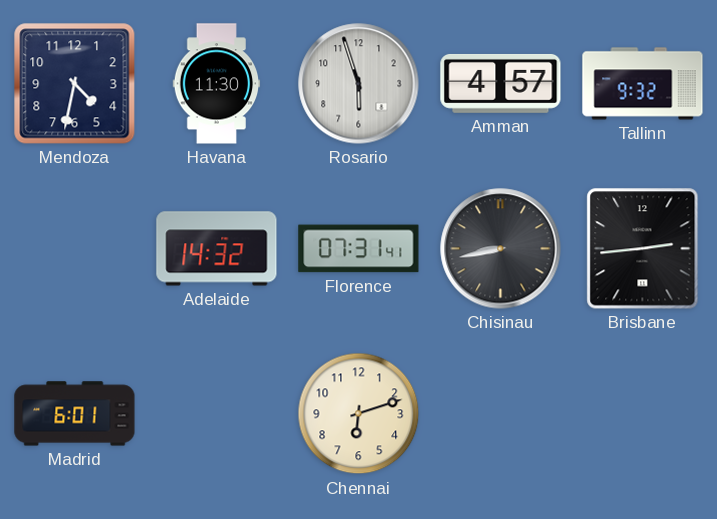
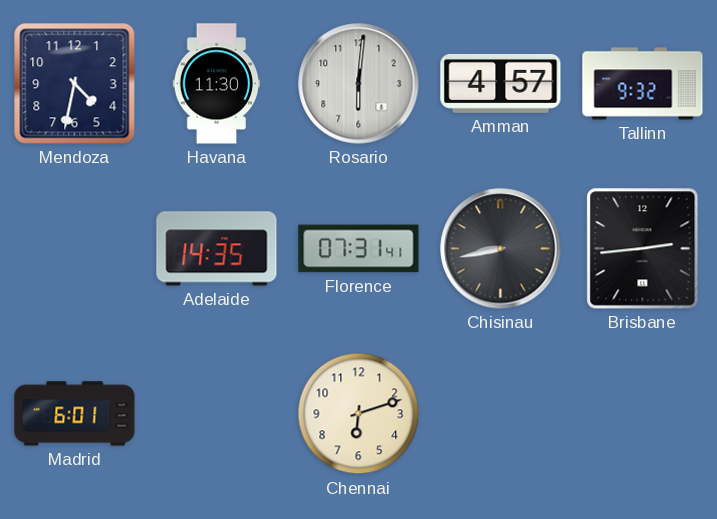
Rosario: 5:57 -> 6:01
Adelaide: 14:32 -> 14:35
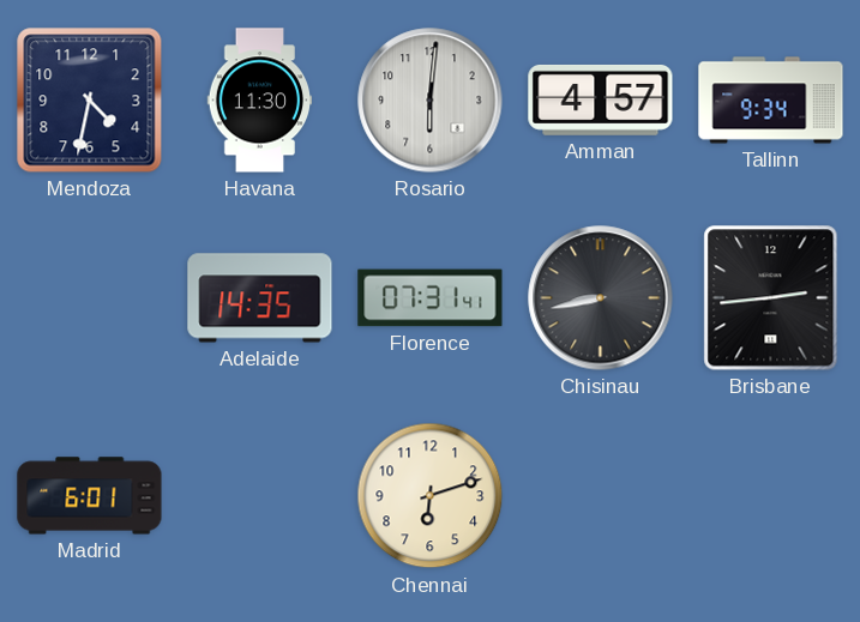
Tallinn: 9:32 -> 9:34
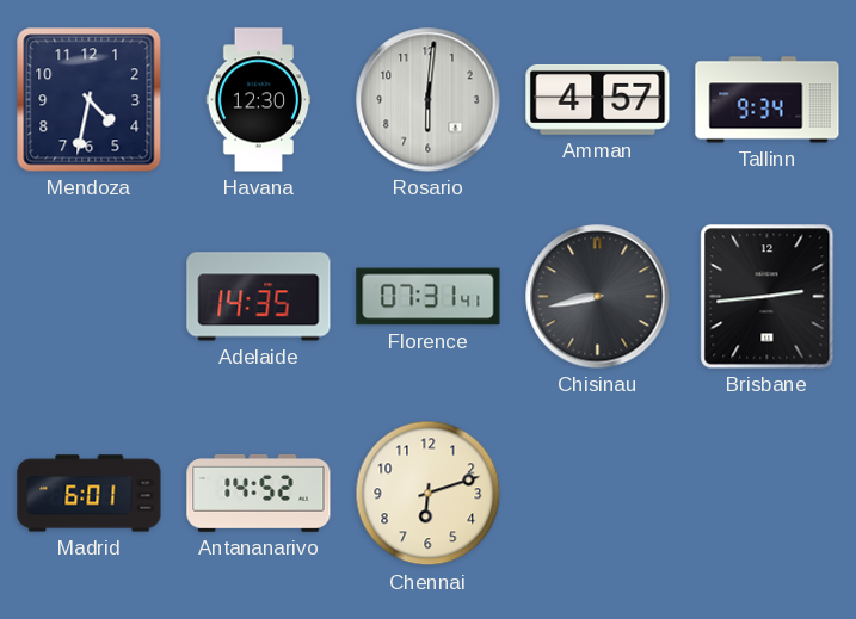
Havana: 11:30 -> 12:30
Antananarivo: none -> 14:52
